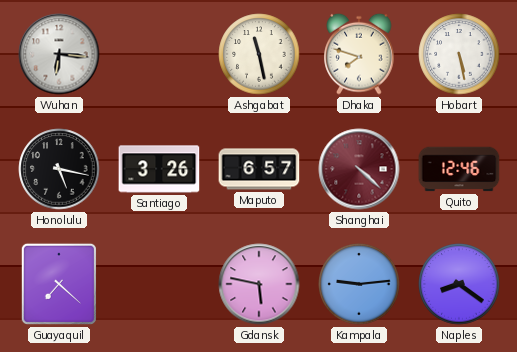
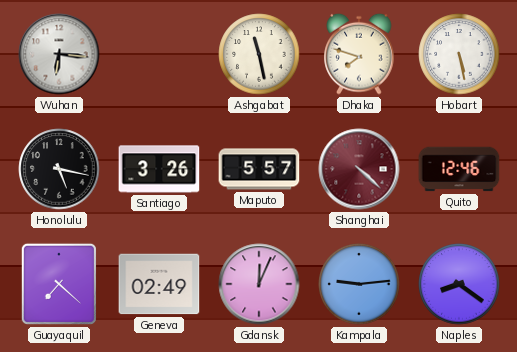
Maputo: 6:57 -> 5:57
Geneva: none -> 02:49
Gdansk: 5:47 -> 12:04
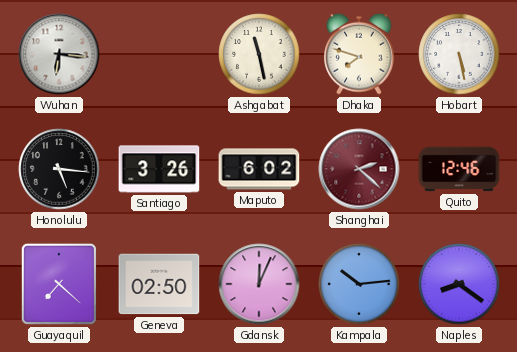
Honolulu: 5:17 -> 5:16
Maputo: 5:57 -> 6:02
Shanghai: 4:22 -> 2:22
Geneva: 02:49 -> 02:50
Kampala: 9:14 -> 10:14
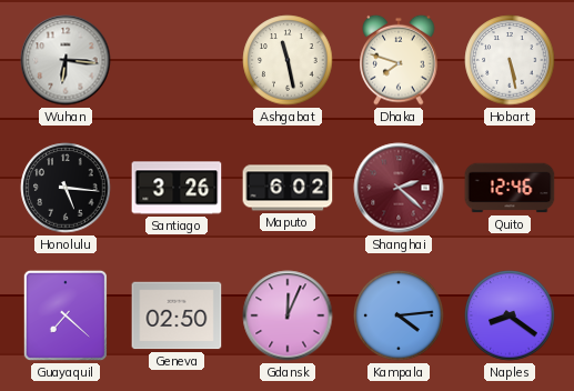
Kampala: 10:14 -> 4:14
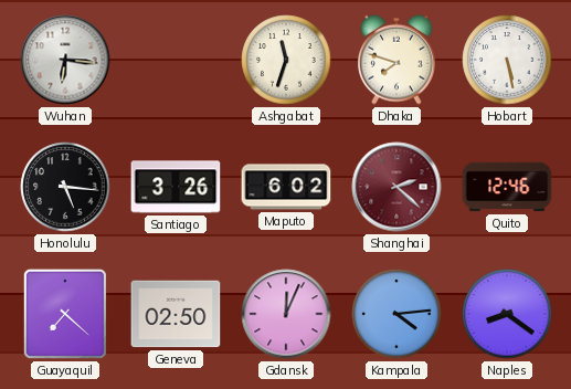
Ashgabat: 11:28 -> 11:33
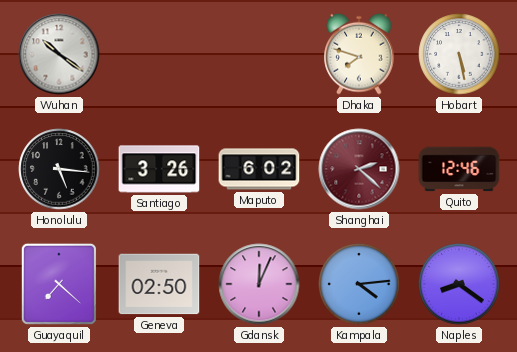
Wuhan: 6:16 -> 10:21
Ashgabat: 11:33 -> none
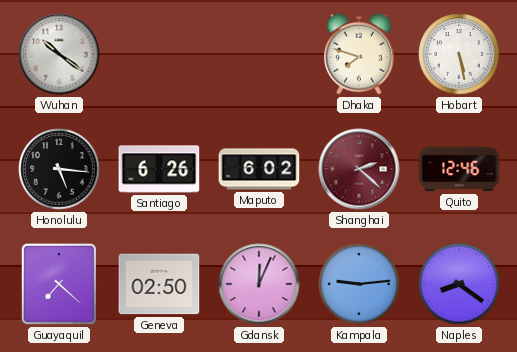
Santiago: 3:26 -> 6:26
Kampala: 4:14 -> 9:14
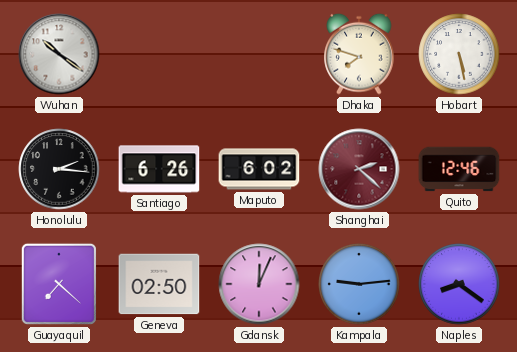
Honolulu: 5:16 -> 2:16
